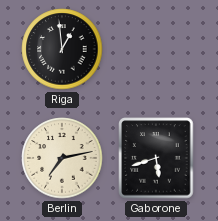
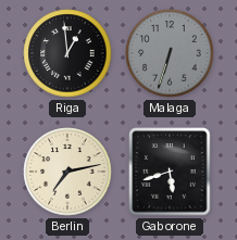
Malaga: none -> 6:33
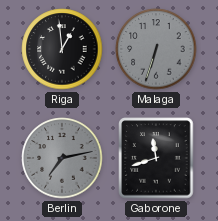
Berlin dial: cream -> grey
Gaborone: 5:42 -> 11:42
